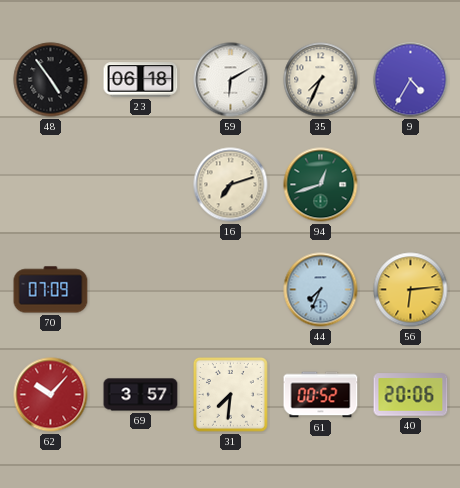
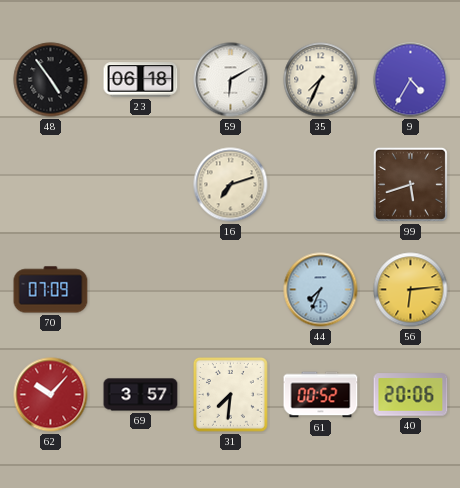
94: 12:42 -> none
99: none -> 5:42
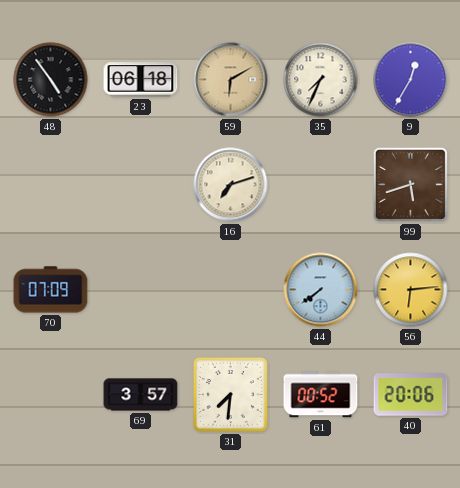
59 dial: white -> champagne
9: 4:35 -> 12:35
44: 7:34 -> 7:39
62: 10:07 -> none
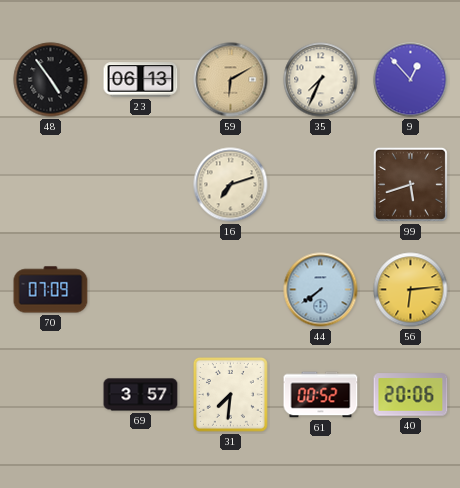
23: 06:18 -> 06:13
9: 12:35 -> 12:53
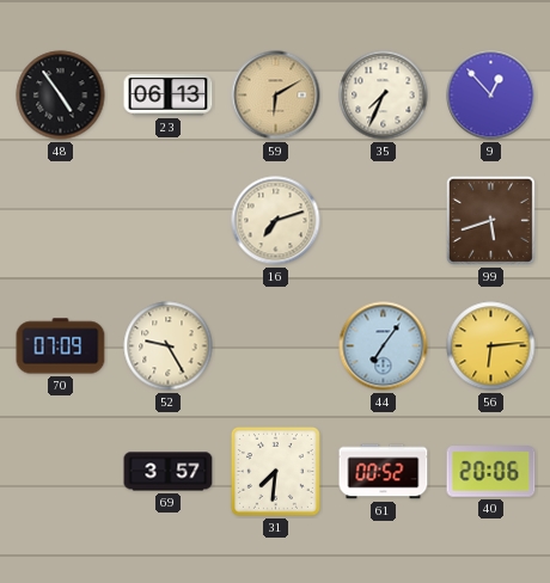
52: none -> 9:25
44: 7:39 -> 7:06
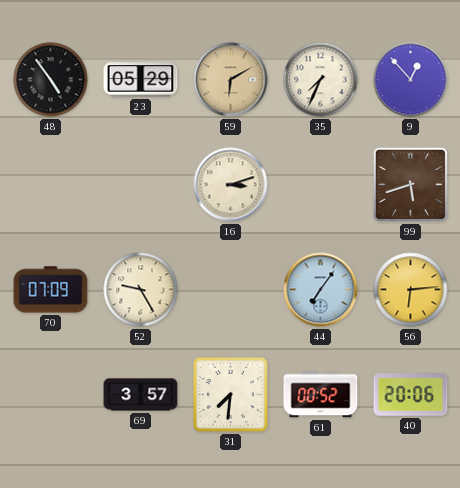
23: 06:13 -> 05:29
16: 7:12 -> 3:12
